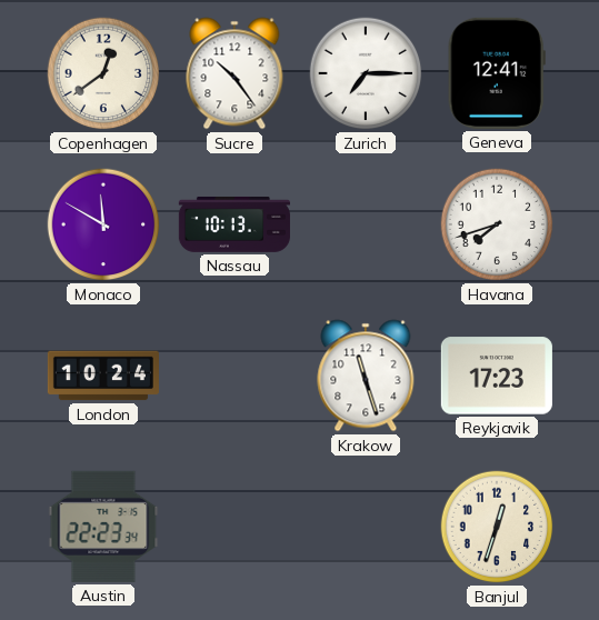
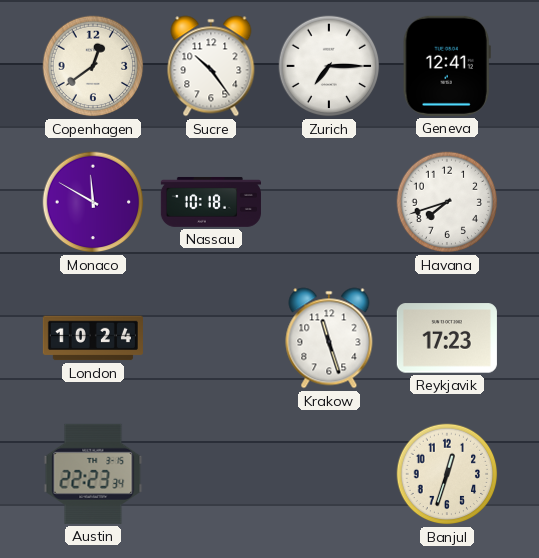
Nassau: 10:13 -> 10:18
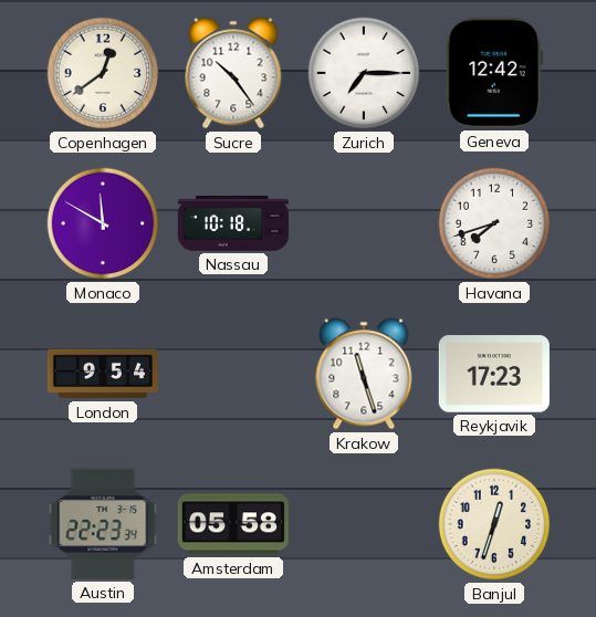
Geneva: 12:41 -> 12:42
London: 10:24 -> 9:54
Amsterdam: none -> 05:58
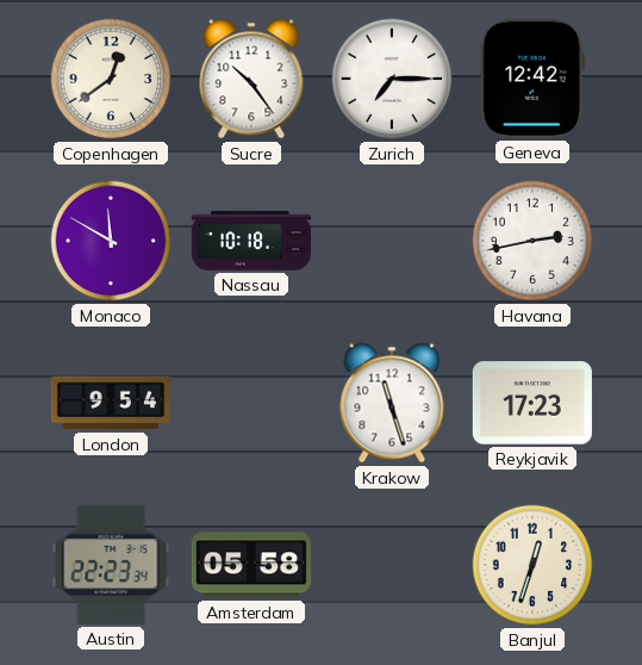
Havana: 7:42 -> 2:43
